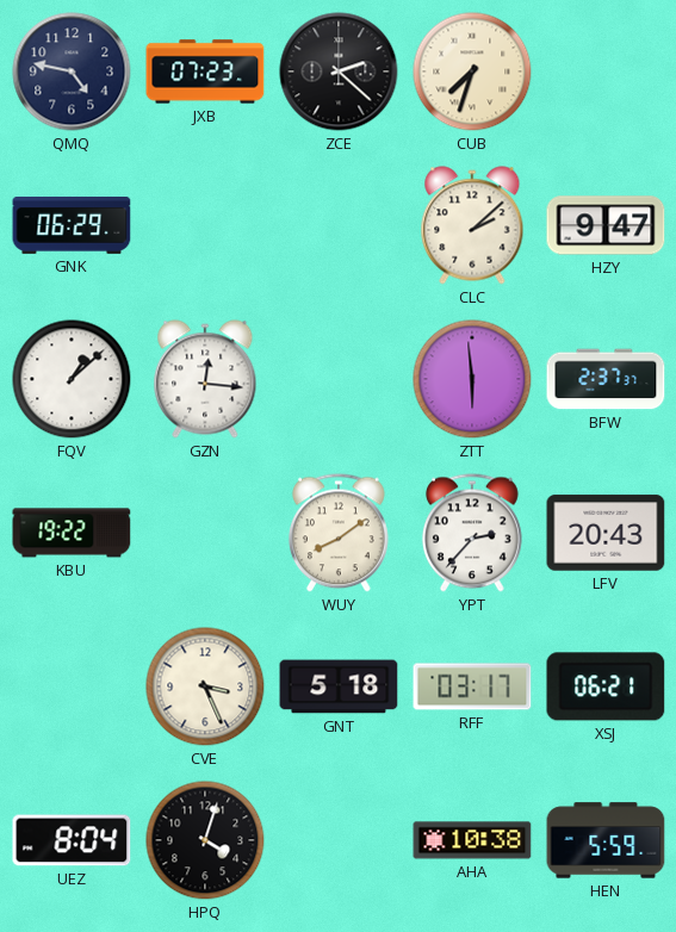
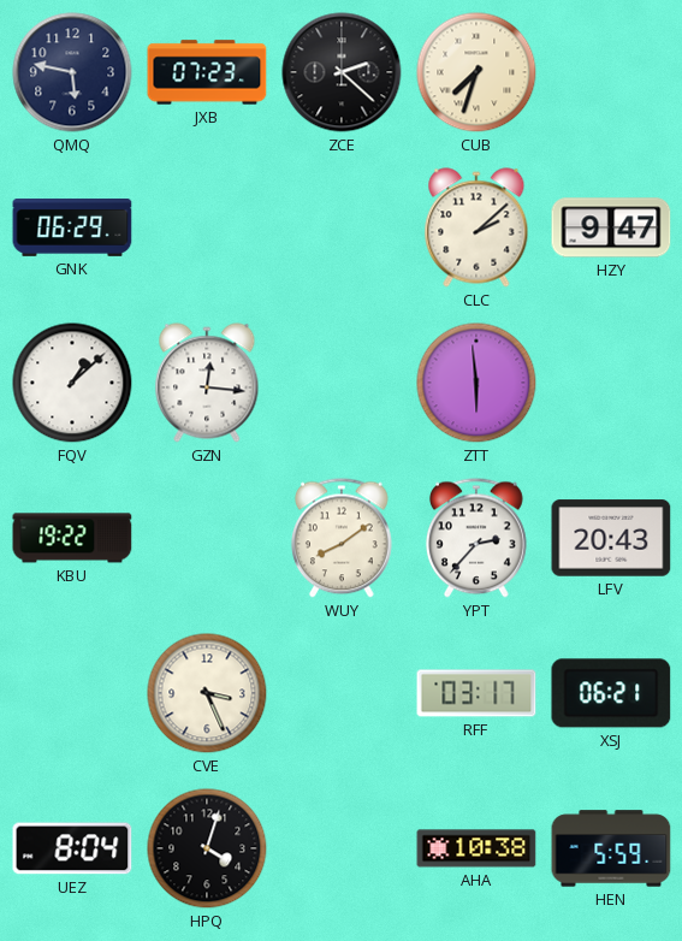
QMQ: 4:47 -> 5:47
BFW: 2:37 -> none
GNT: 5:18 -> none
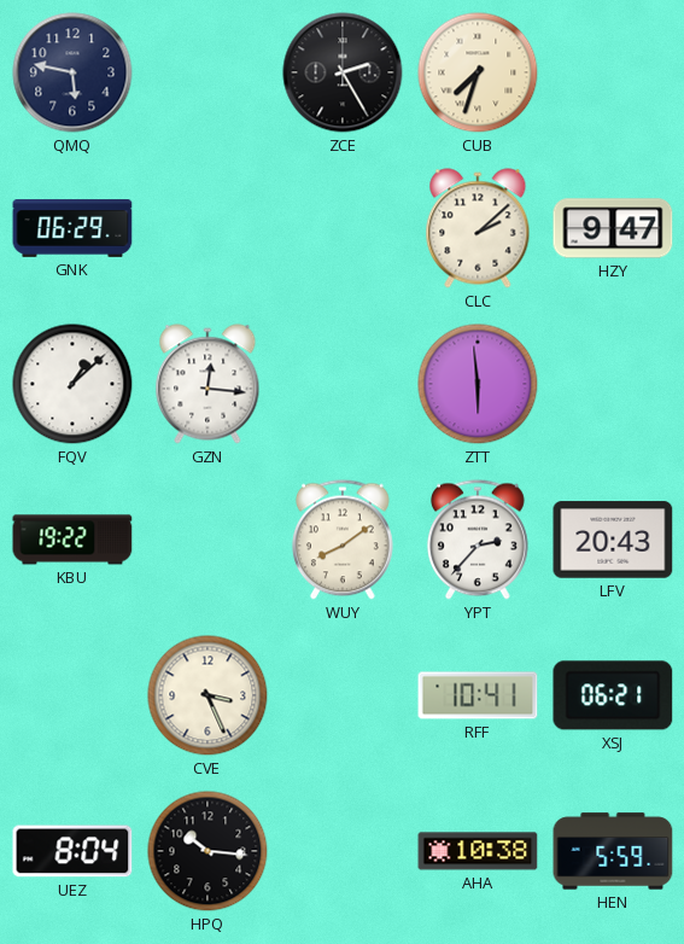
JXB: 07:23 -> none
ZCE: 2:22 -> 2:25
RFF: 03:17 -> 10:41
HPQ: 4:03 -> 10:16
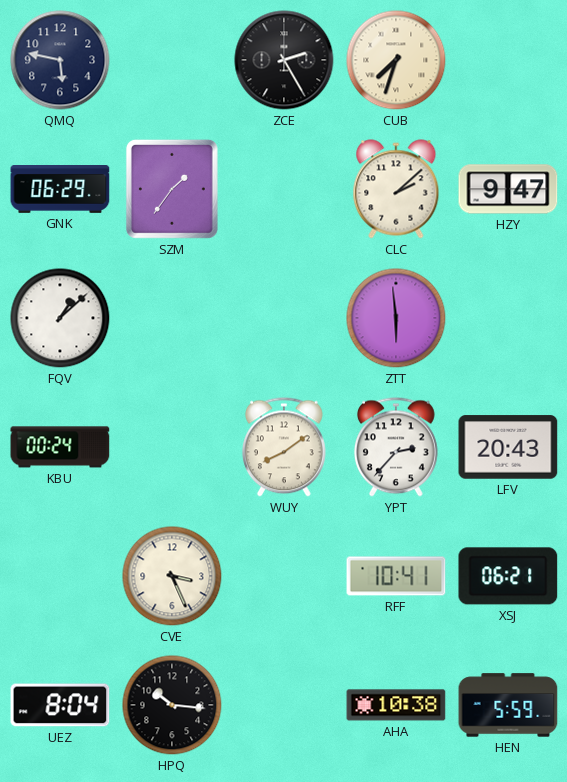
SZM: none -> 1:36
GZN: 12:16 -> none
KBU: 19:22 -> 00:24
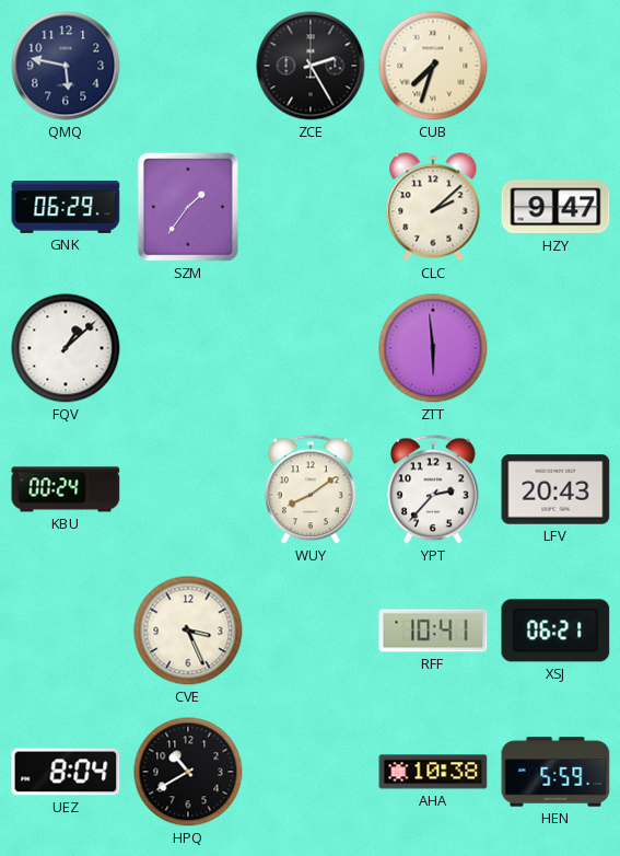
HPQ: 10:16 -> 10:40
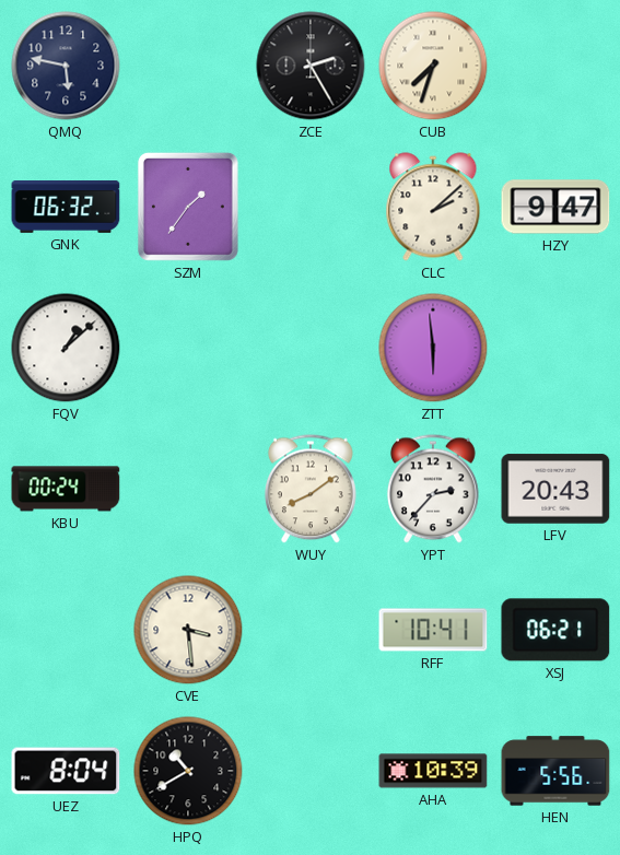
GNK: 06:29 -> 06:32
CVE: 3:26 -> 3:29
AHA: 10:38 -> 10:39
HEN: 5:59 -> 5:56
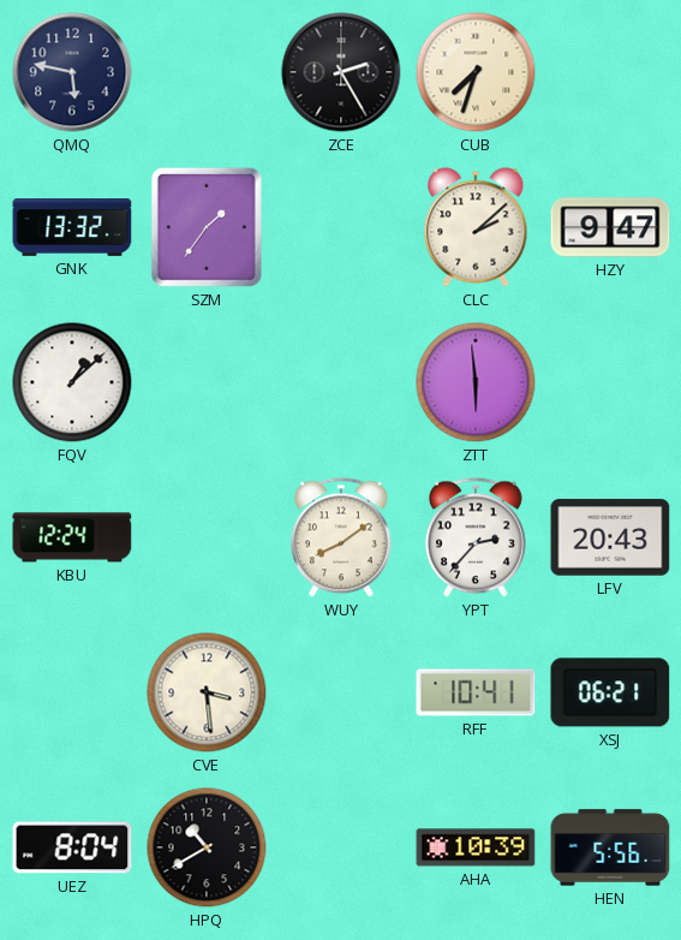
GNK: 06:32 -> 13:32
KBU: 00:24 -> 12:24
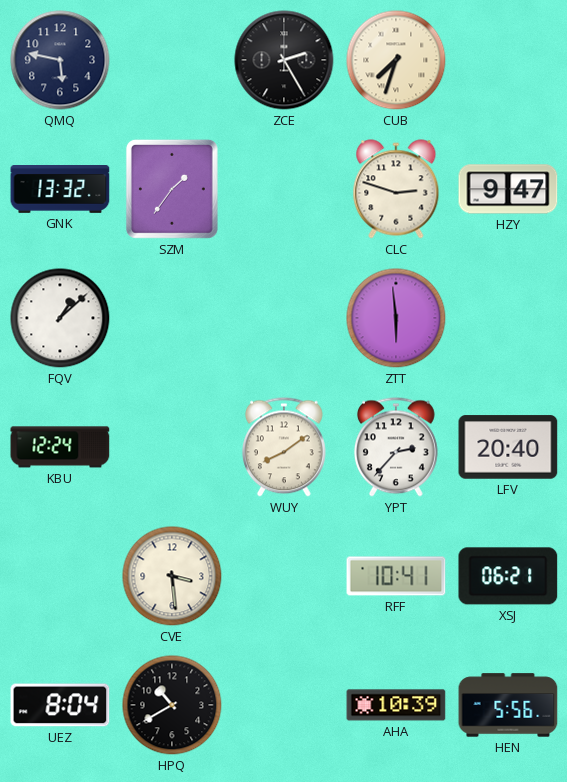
CLC: 2:08 -> 2:48
LFV: 20:43 -> 20:40
